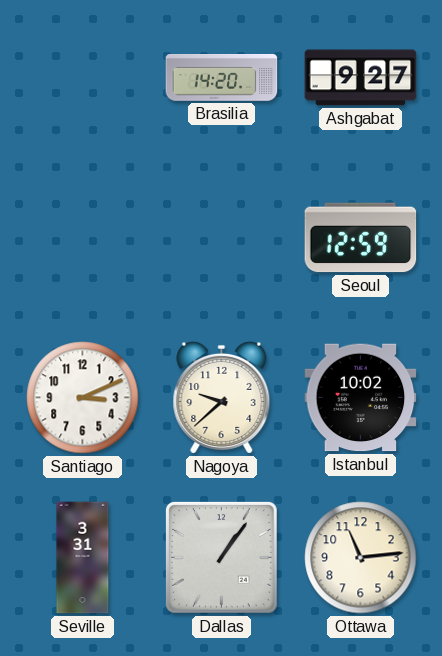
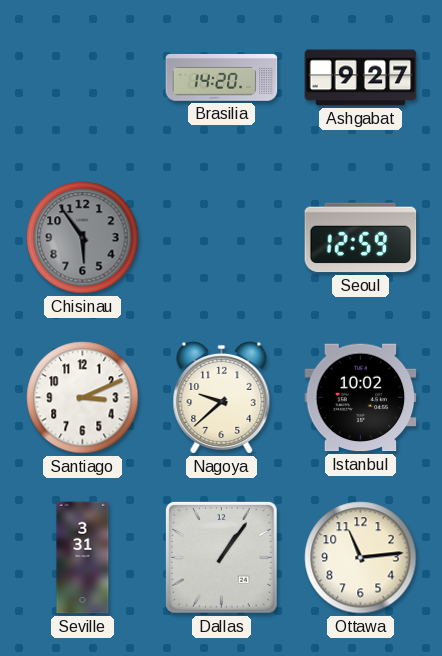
Chisinau: none -> 5:54
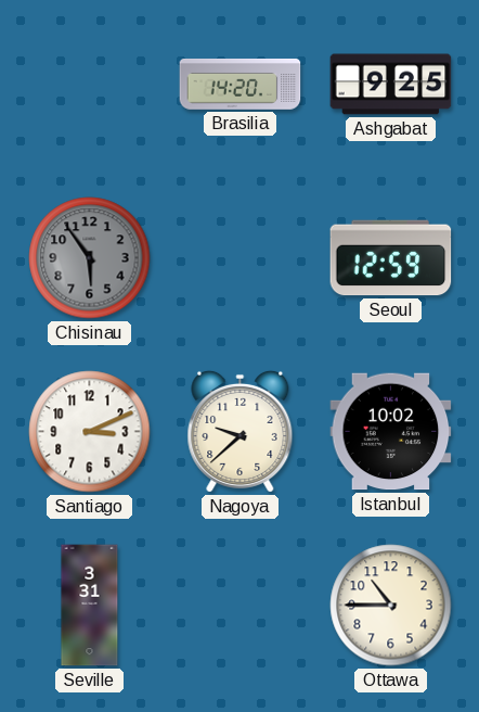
Ashgabat: 9:27 -> 9:25
Dallas: 1:06 -> none
Ottawa: 11:14 -> 10:45
